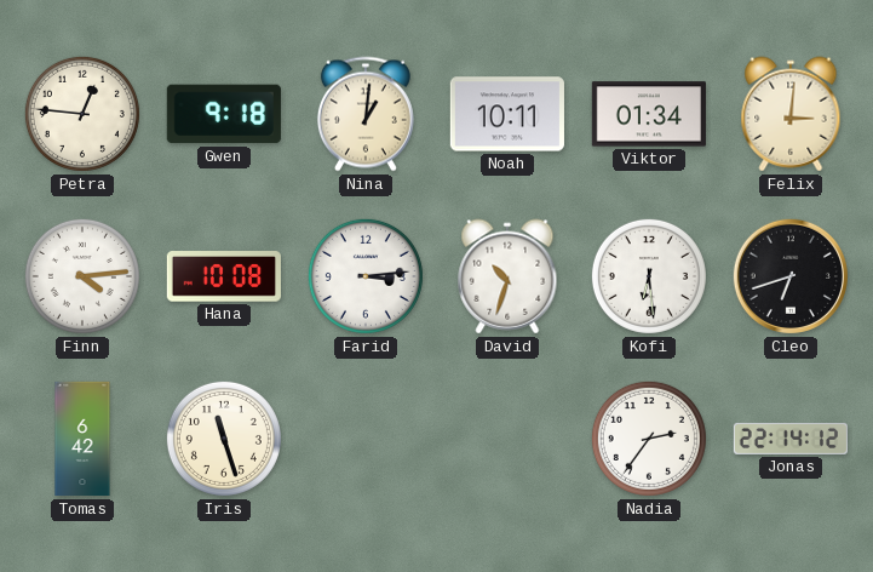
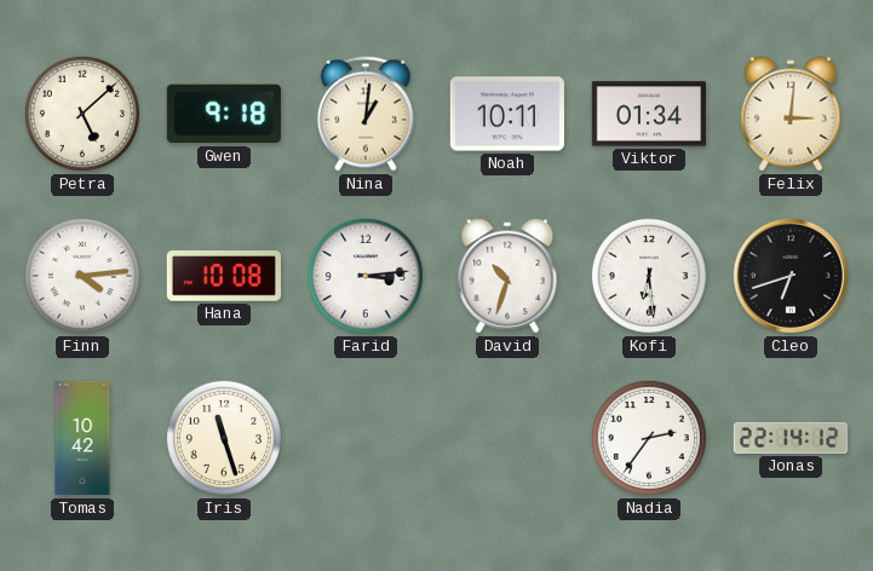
Petra: 12:46 -> 5:08
Tomas: 6:42 -> 10:42
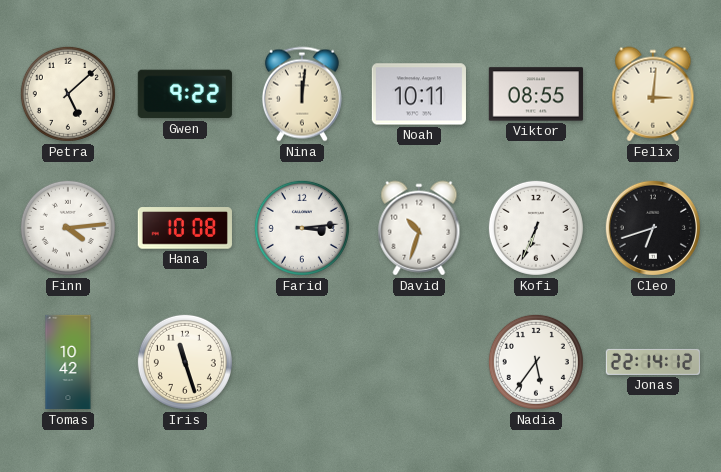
Gwen: 9:18 -> 9:22
Nina: 1:01 -> 12:01
Viktor: 01:34 -> 08:55
Kofi: 6:29 -> 6:34
Nadia: 2:36 -> 5:36
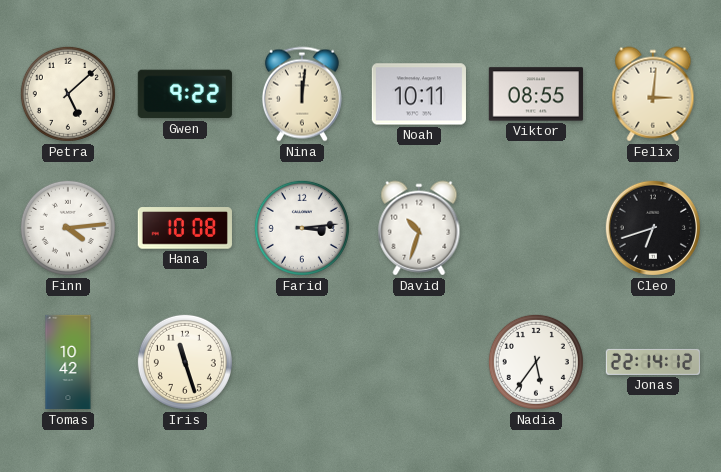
Kofi: 6:34 -> none
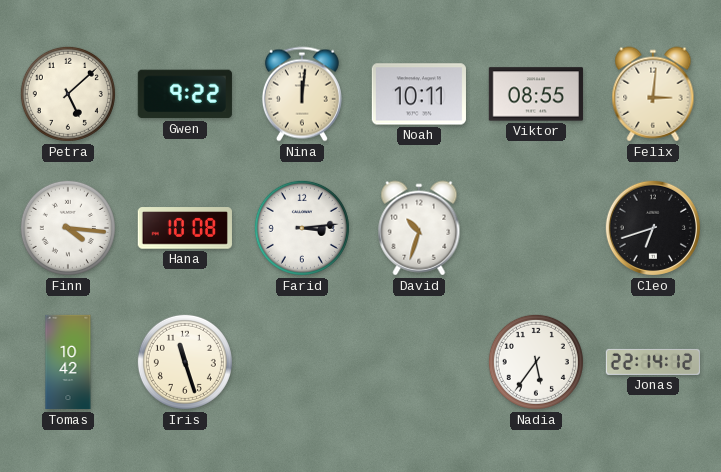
Finn: 4:14 -> 4:16
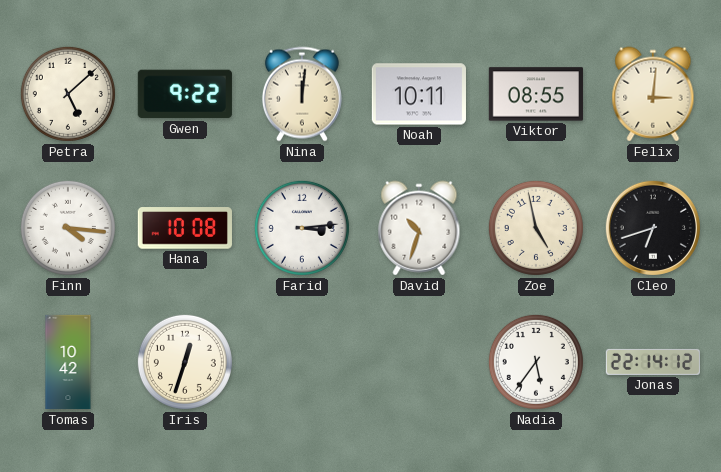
Zoe: none -> 4:58
Iris: 11:27 -> 12:33
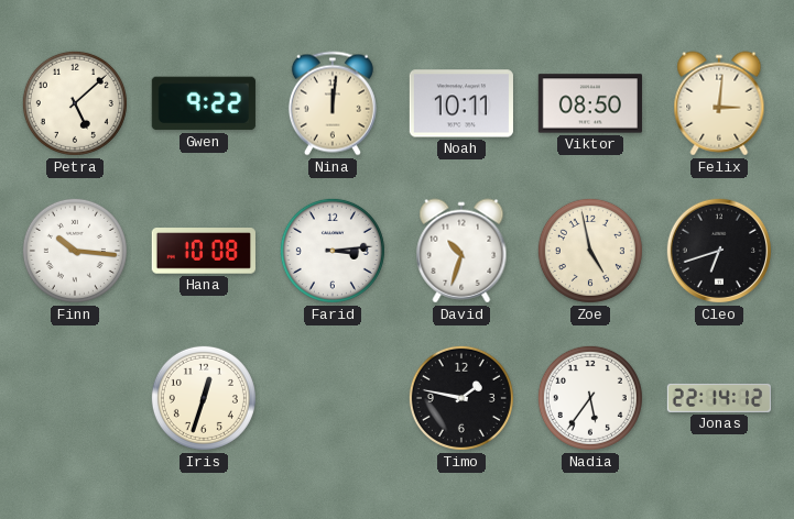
Viktor: 08:55 -> 08:50
Finn: 4:16 -> 10:16
Tomas: 10:42 -> none
Timo: none -> 1:47
